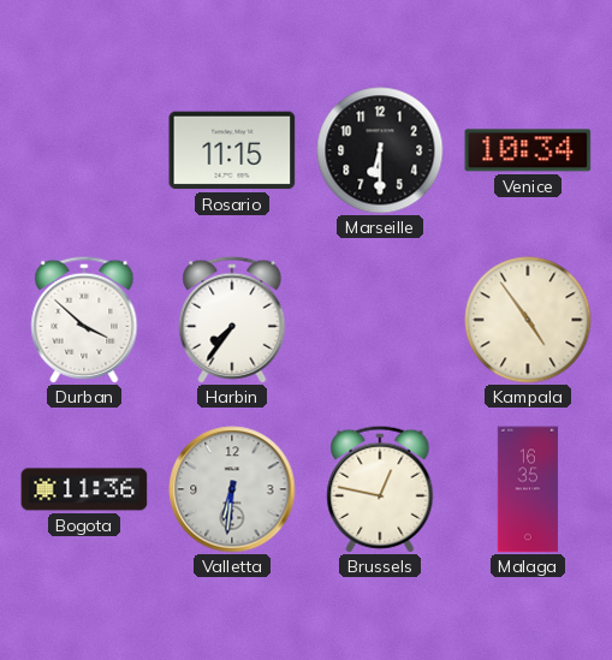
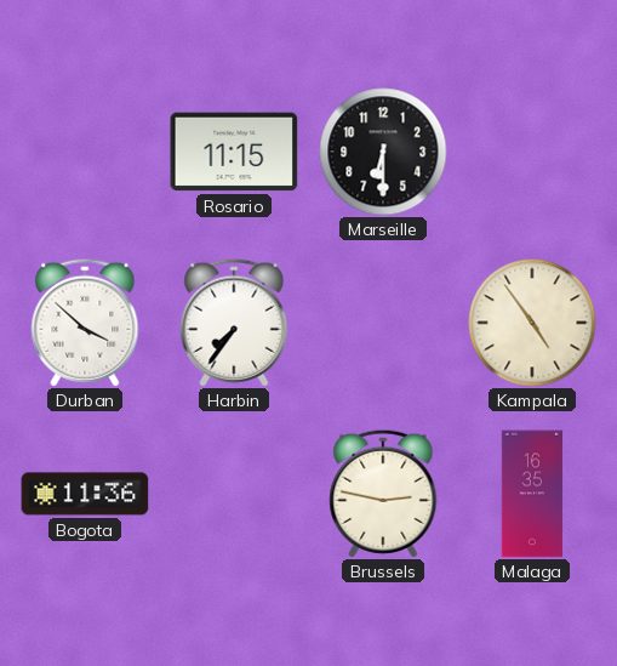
Venice: 10:34 -> none
Valletta: 6:31 -> none
Brussels: 12:47 -> 2:47
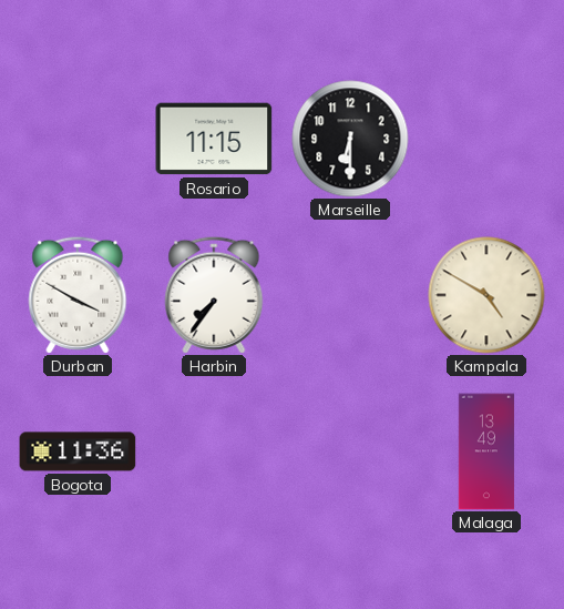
Durban: 3:52 -> 3:50
Kampala: 4:54 -> 4:50
Brussels: 2:47 -> none
Malaga: 16:35 -> 13:49
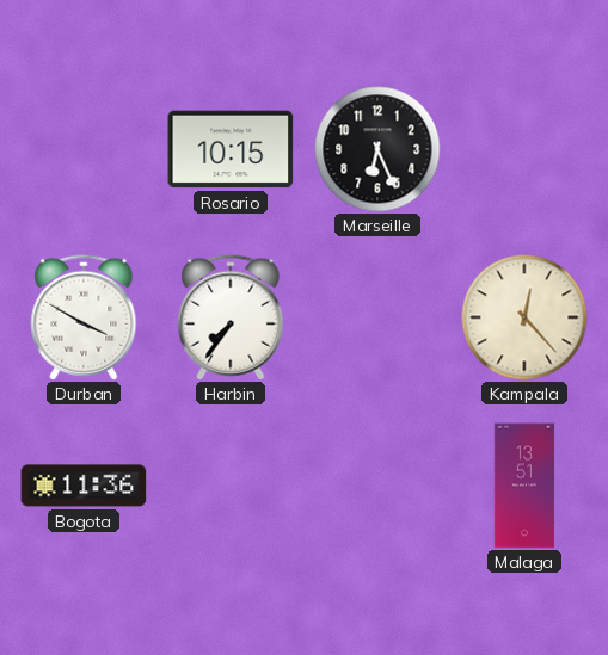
Rosario: 11:15 -> 10:15
Marseille: 6:30 -> 6:26
Kampala: 4:50 -> 12:23
Malaga: 13:49 -> 13:51
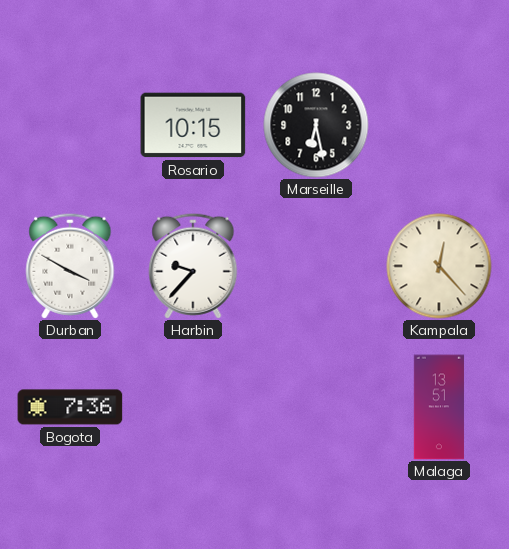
Marseille: 6:26 -> 6:28
Harbin: 7:36 -> 9:37
Bogota: 11:36 -> 7:36
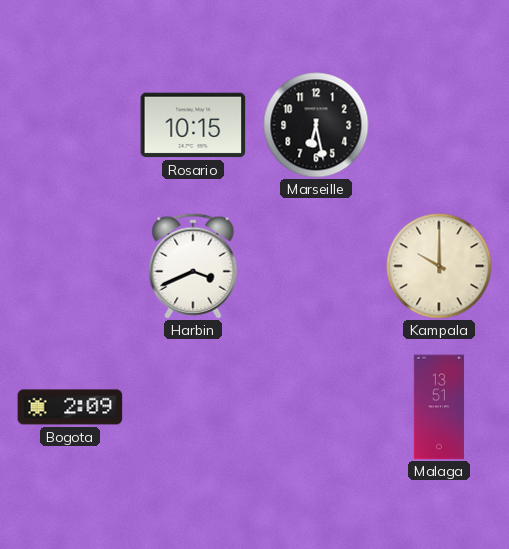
Durban: 3:50 -> none
Harbin: 9:37 -> 3:41
Kampala: 12:23 -> 10:00
Bogota: 7:36 -> 2:09
